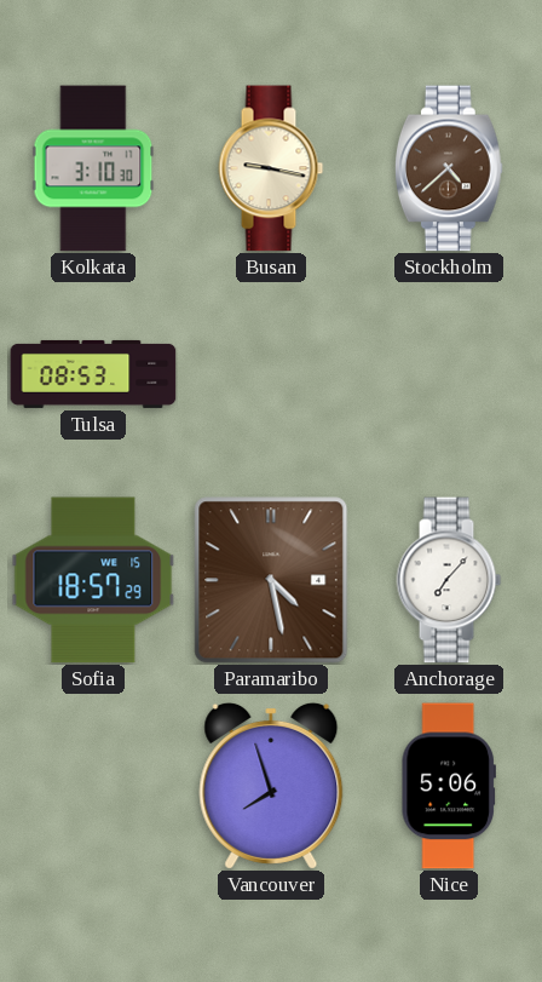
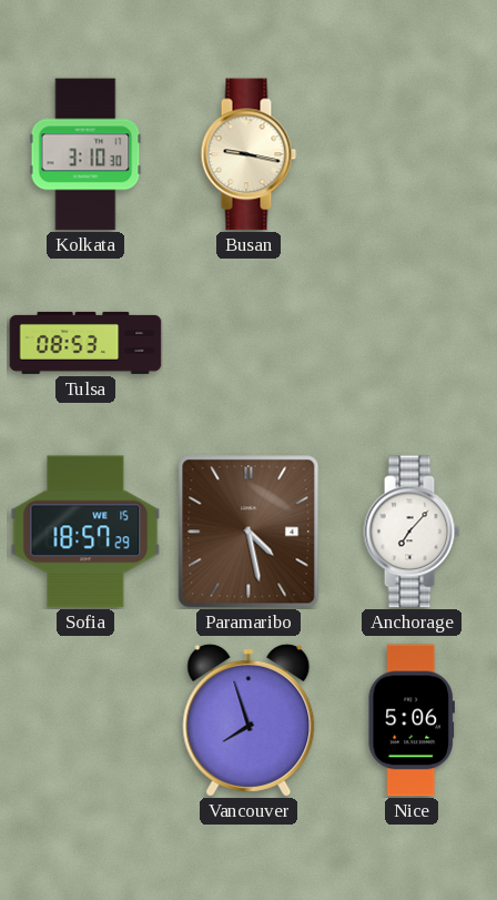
Stockholm: 4:38 -> none
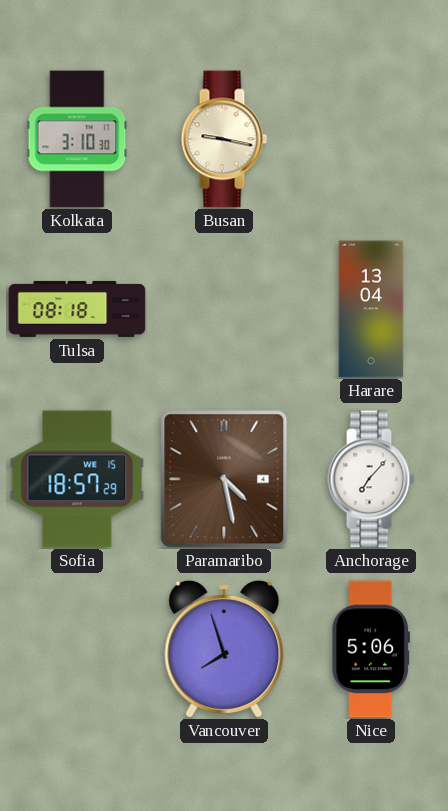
Tulsa: 08:53 -> 08:18
Harare: none -> 13:04
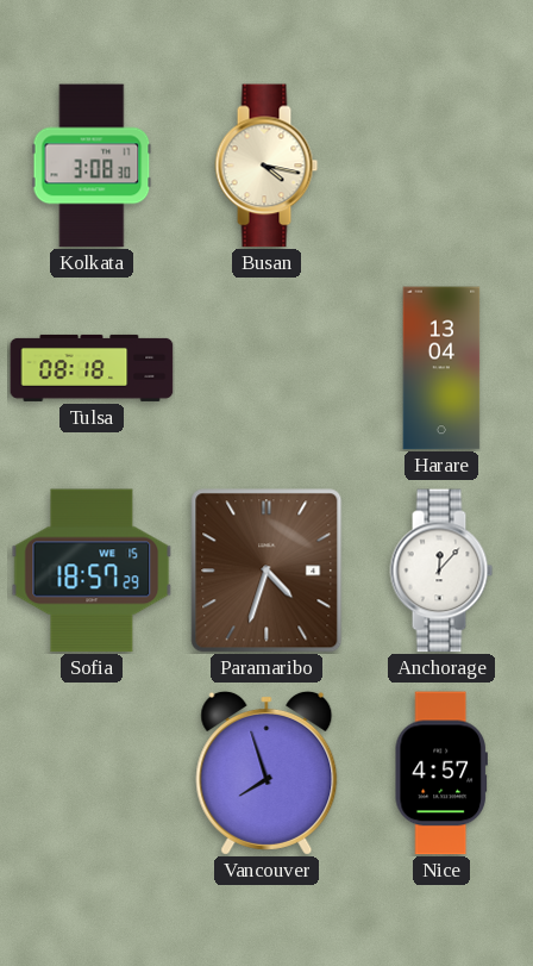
Kolkata: 3:10 -> 3:08
Busan: 9:17 -> 4:17
Paramaribo: 4:28 -> 4:33
Anchorage: 7:07 -> 12:07
Nice: 5:06 -> 4:57
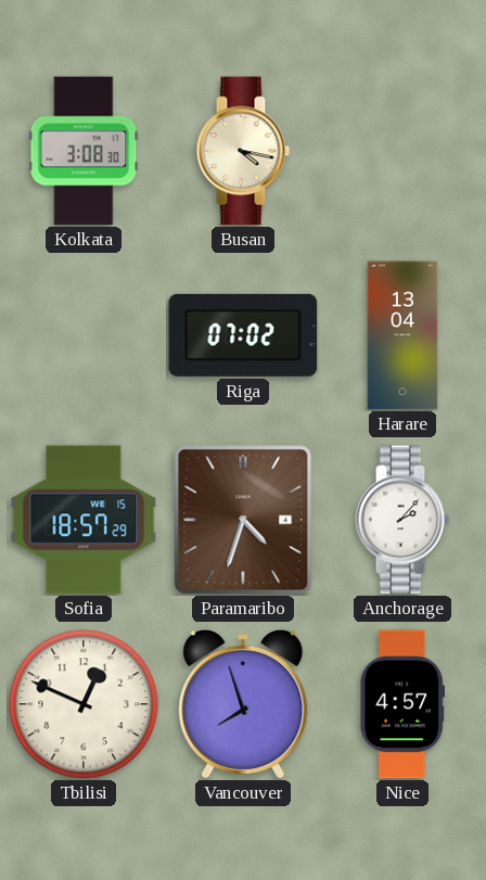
Tulsa: 08:18 -> none
Riga: none -> 07:02
Anchorage: 12:07 -> 2:07
Tbilisi: none -> 12:49
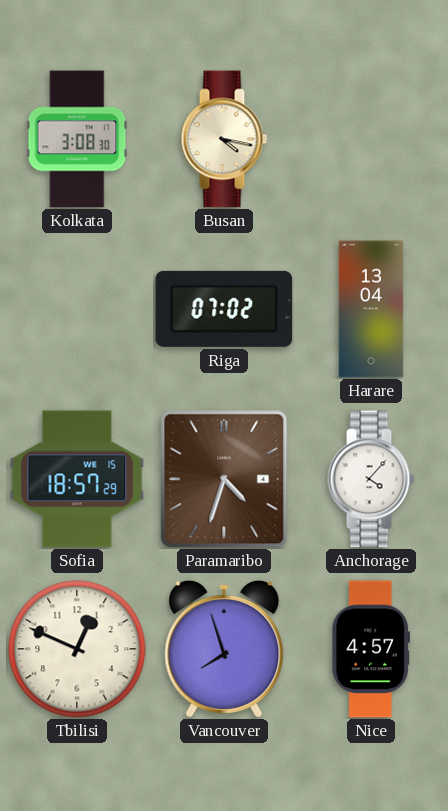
Anchorage: 2:07 -> 4:07
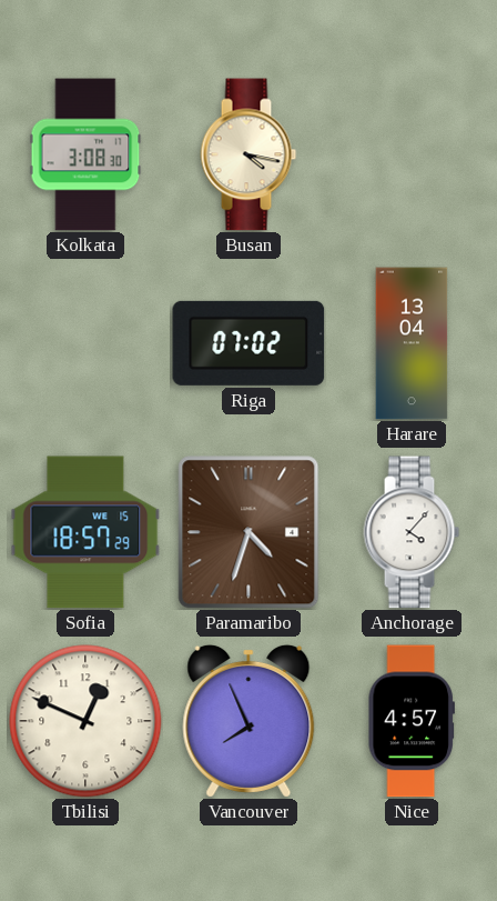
Vancouver: 7:57 -> 7:56
